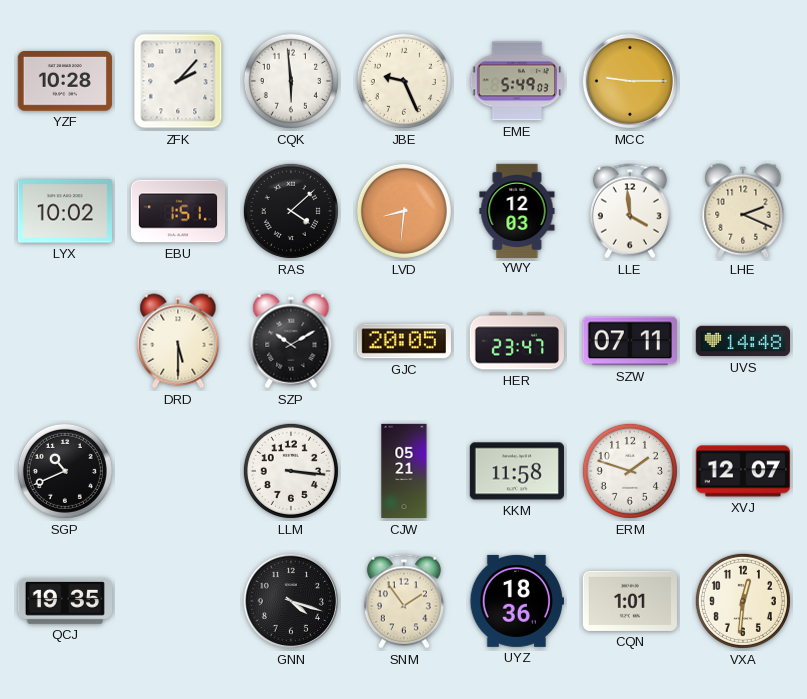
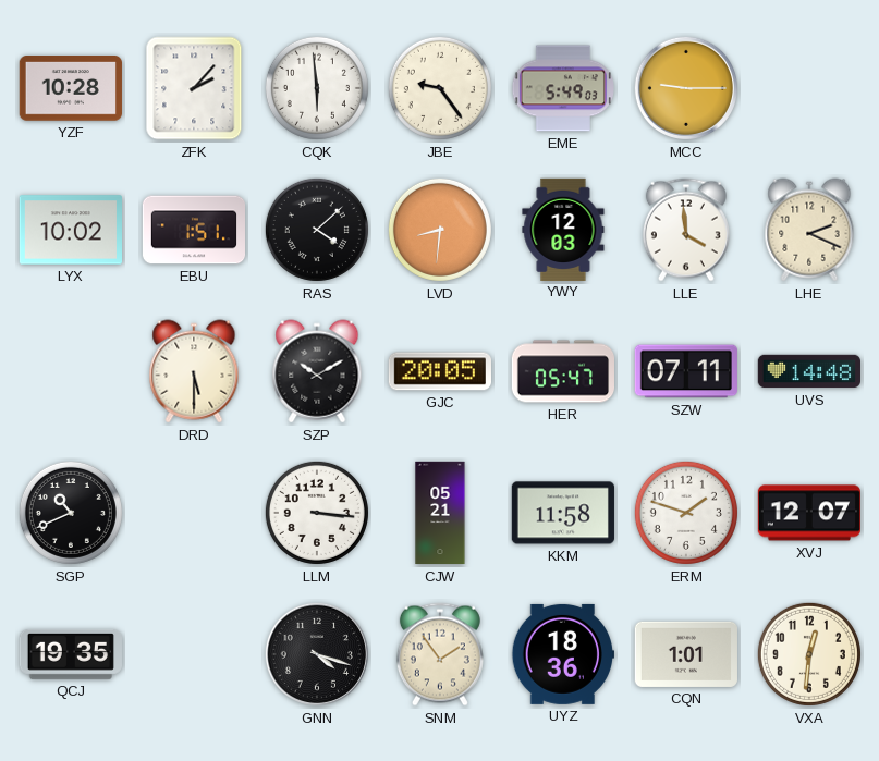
JBE: 9:26 -> 9:24
HER: 23:47 -> 05:47
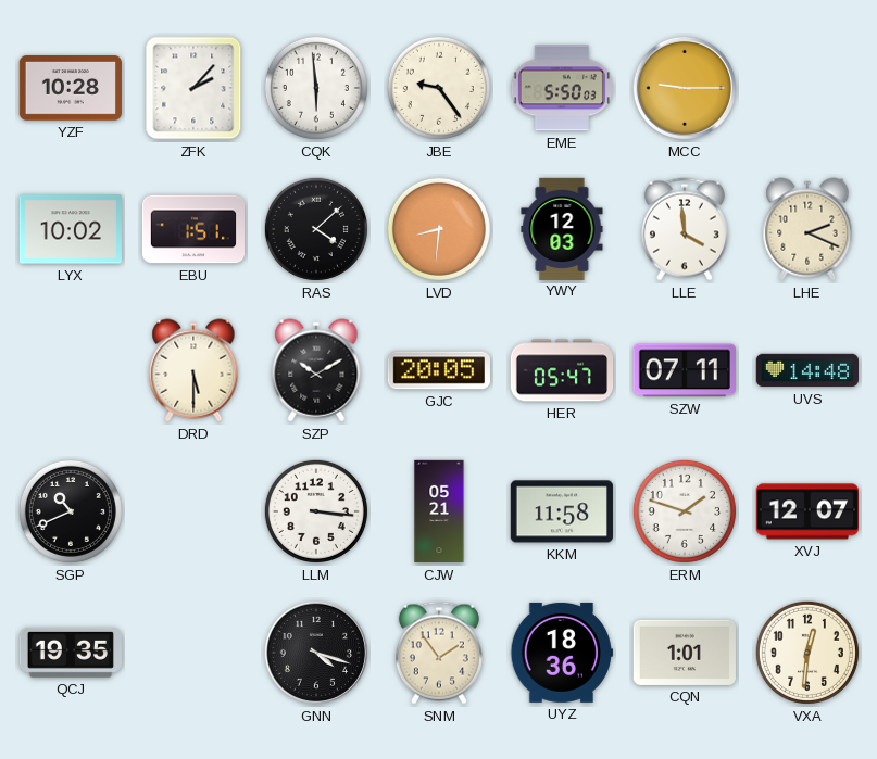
EME: 5:49 -> 5:50
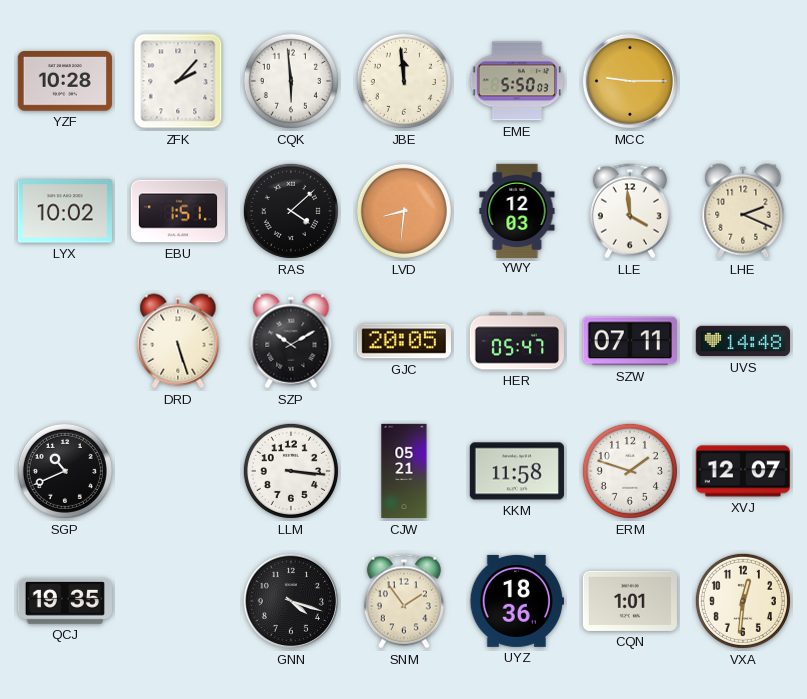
JBE: 9:24 -> 11:59
DRD: 5:30 -> 5:27
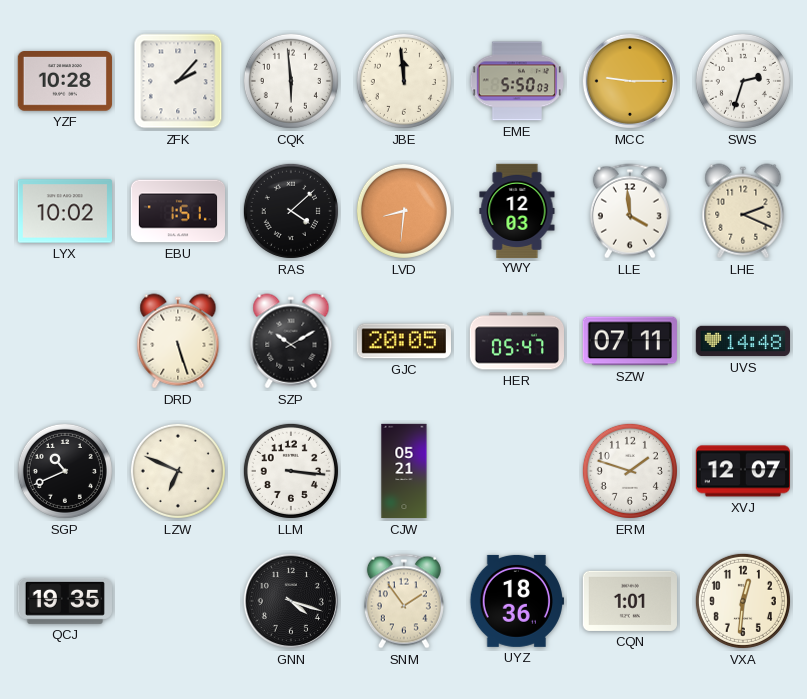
SWS: none -> 2:33
LZW: none -> 6:49
KKM: 11:58 -> none
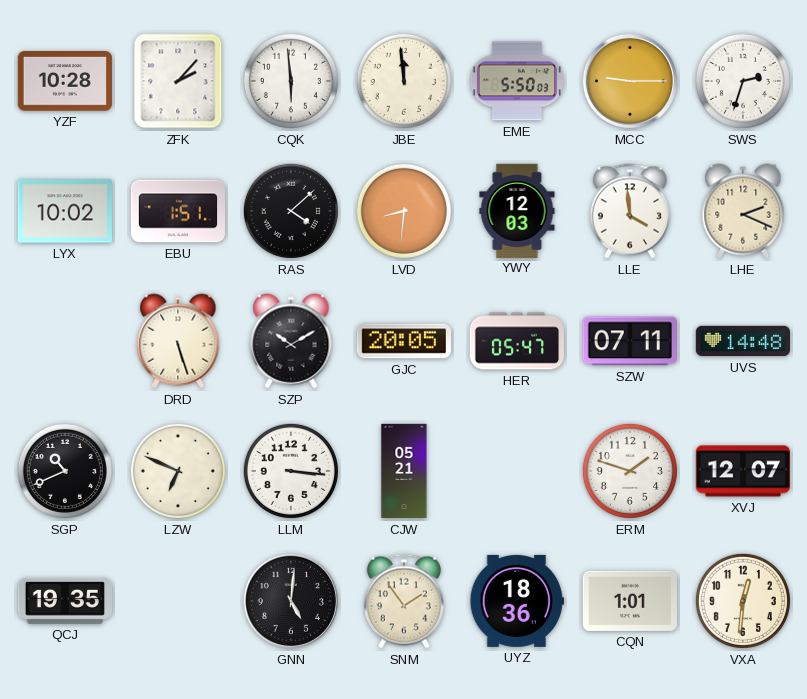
GNN: 4:18 -> 5:01
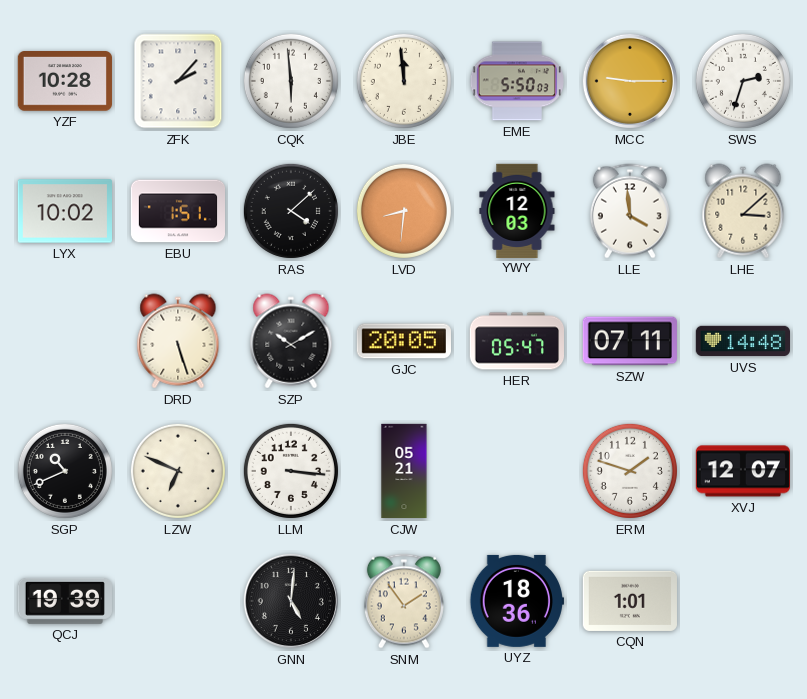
LHE: 2:19 -> 3:08
QCJ: 19:35 -> 19:39
VXA: 12:31 -> none
